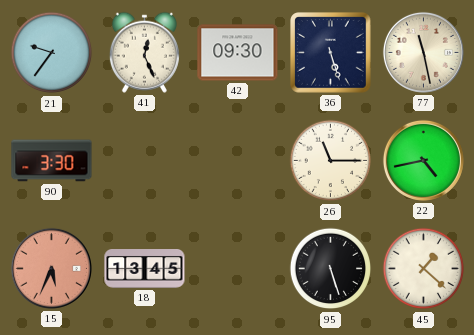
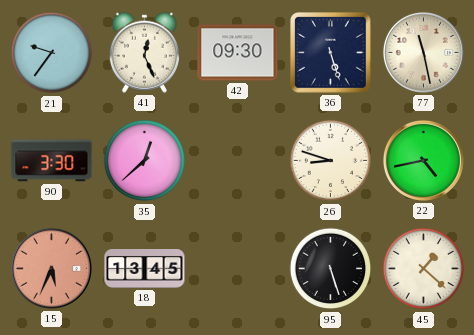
35: none -> 12:38
26: 11:15 -> 8:48
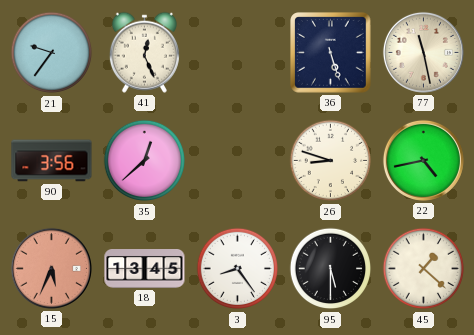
42: 09:30 -> none
90: 3:30 -> 3:56
3: none -> 8:24
95: 5:27 -> 5:30
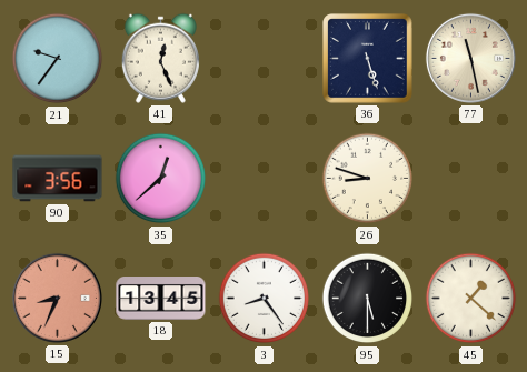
22: 4:43 -> none
15: 5:34 -> 8:34
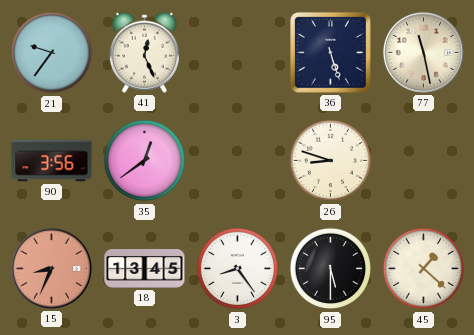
35: 12:38 -> 12:39
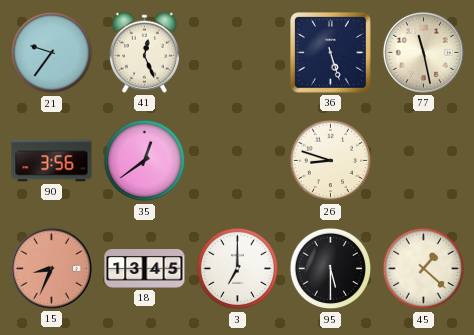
3: 8:24 -> 7:00
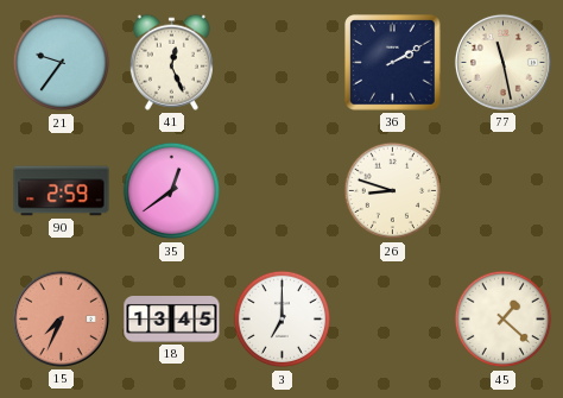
36: 5:27 -> 2:10
90: 3:56 -> 2:59
15: 8:34 -> 7:34
95: 5:30 -> none
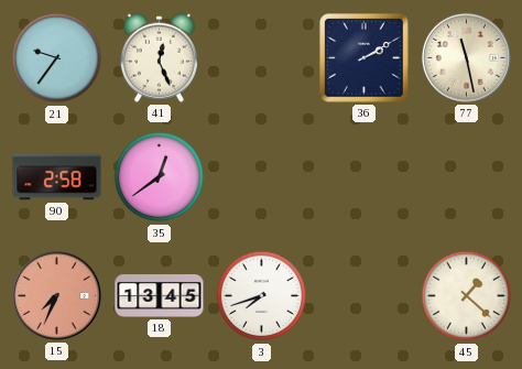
90: 2:59 -> 2:58
26: 8:48 -> none
3: 7:00 -> 7:42
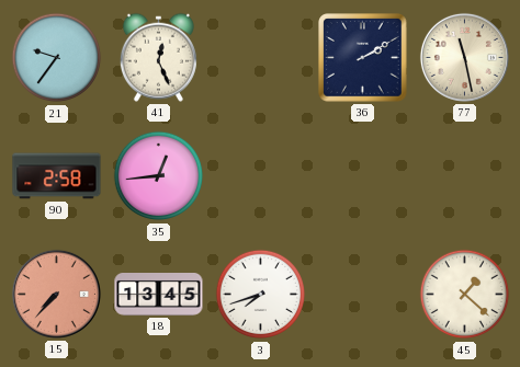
35: 12:39 -> 12:44
15: 7:34 -> 7:37
